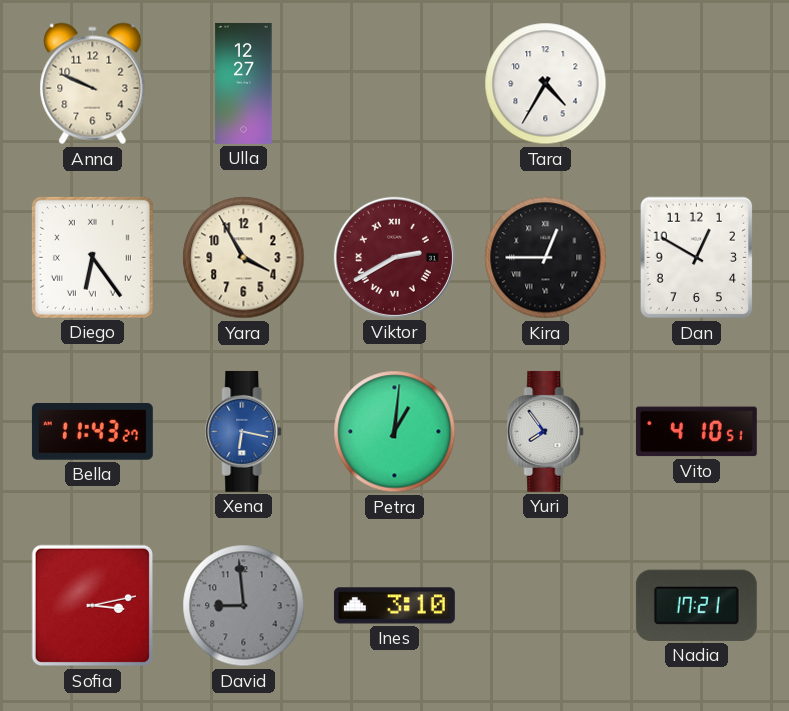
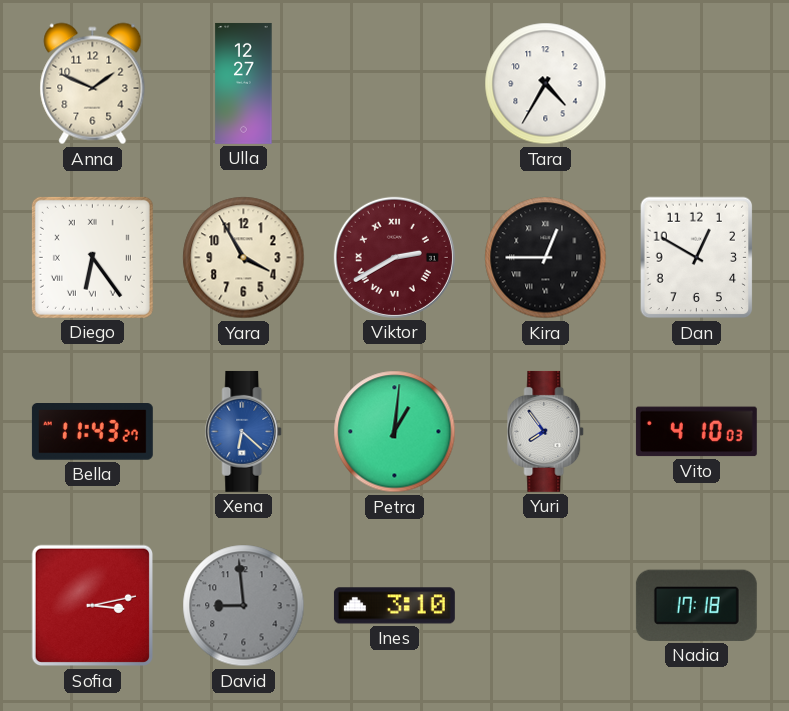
Anna: 9:49 -> 1:49
Xena: 6:17 -> 6:22
Vito: 4:10:51 -> 4:10:03
Nadia: 17:21 -> 17:18
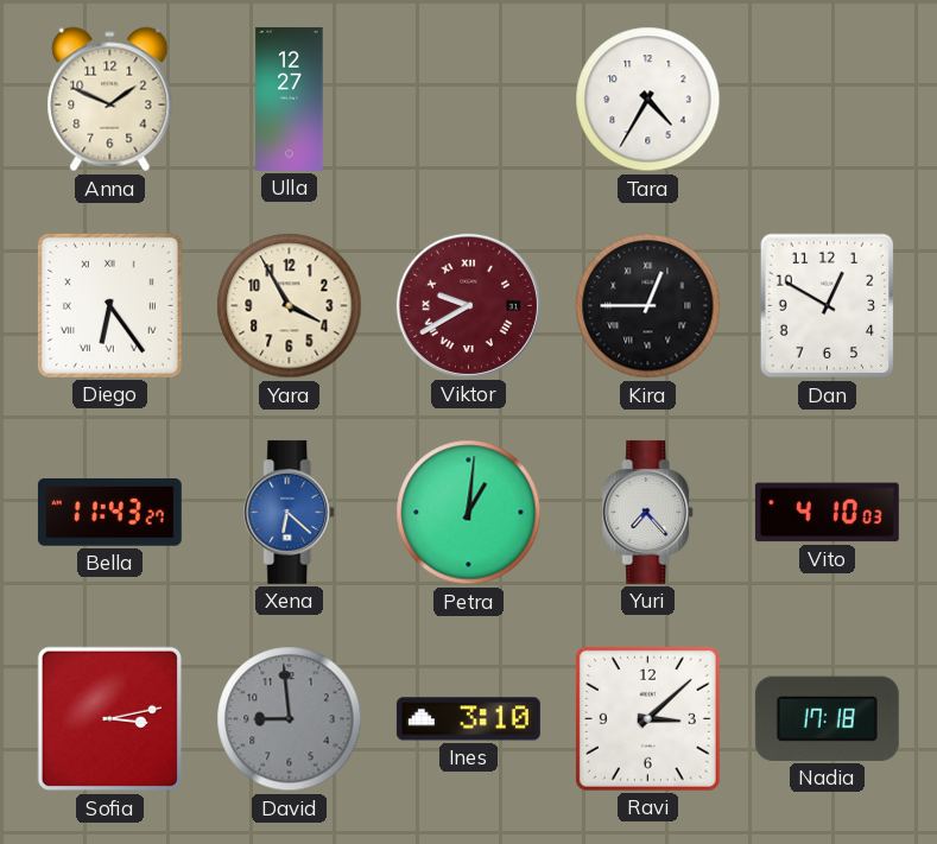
Viktor: 2:40 -> 9:40
Yuri: 7:54 -> 7:23
Ravi: none -> 3:08
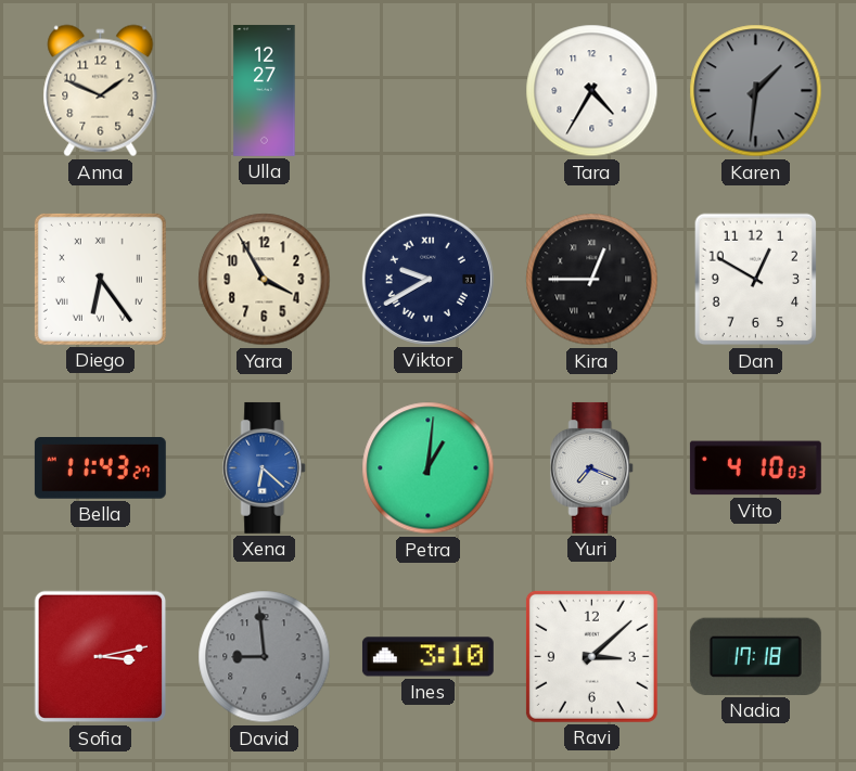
Karen: none -> 1:31
Viktor dial: burgundy -> navy
Yuri: 7:23 -> 7:19
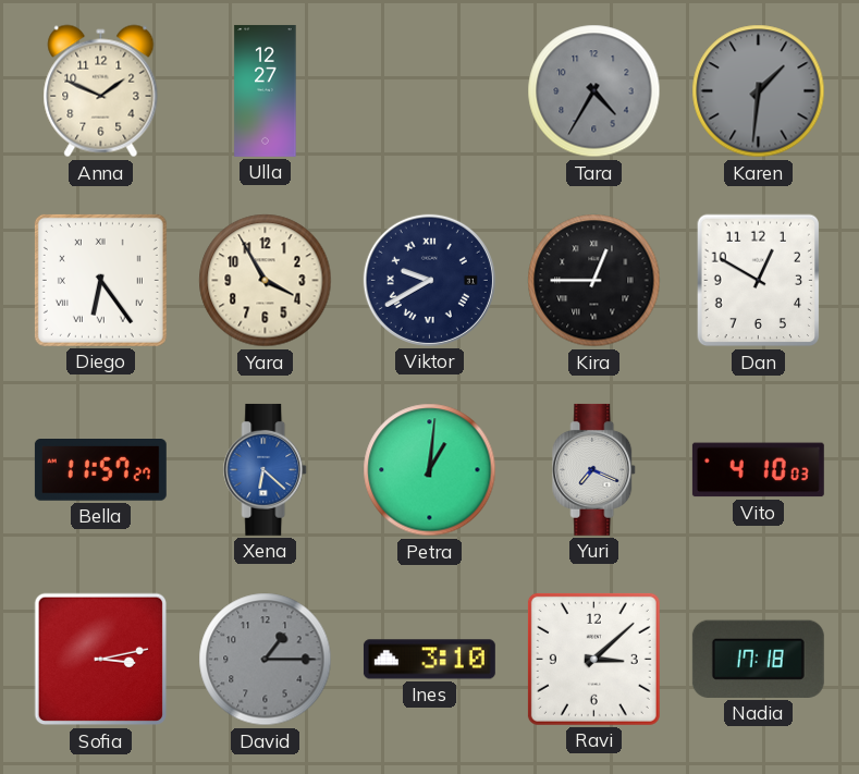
Tara dial: white -> grey
Bella: 11:43 -> 11:57
David: 8:59 -> 1:15
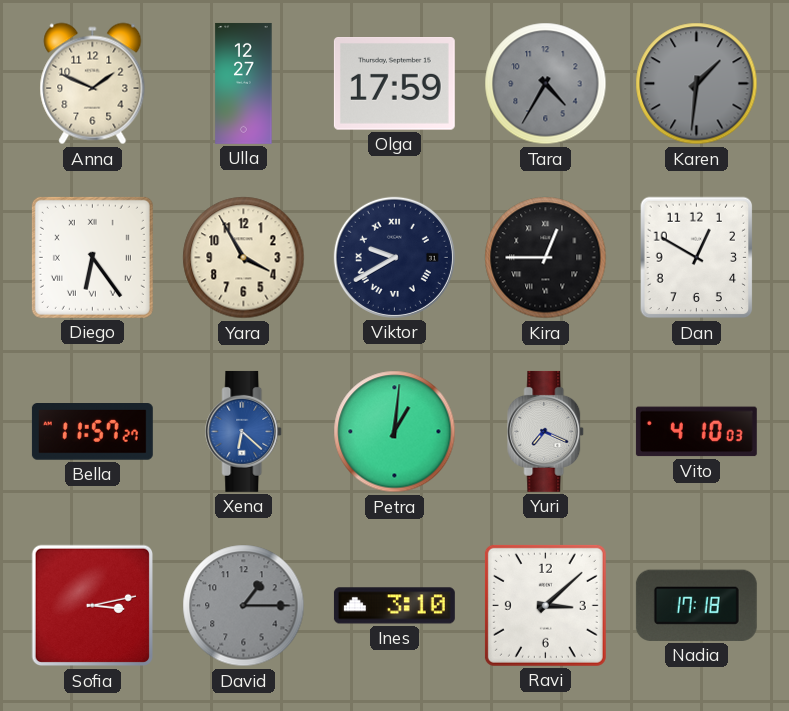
Olga: none -> 17:59
